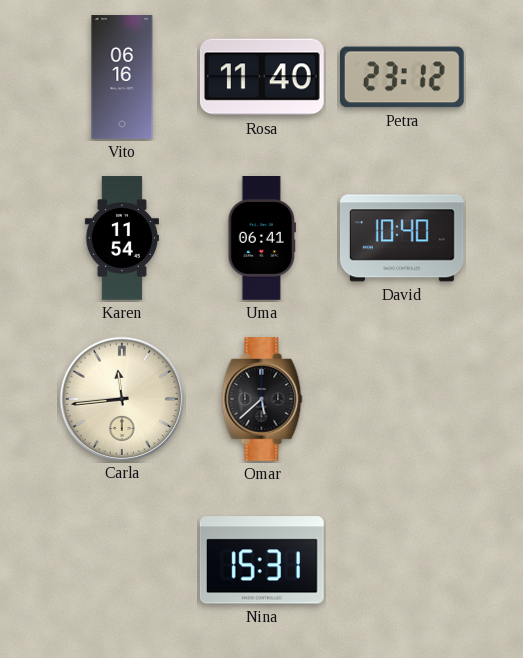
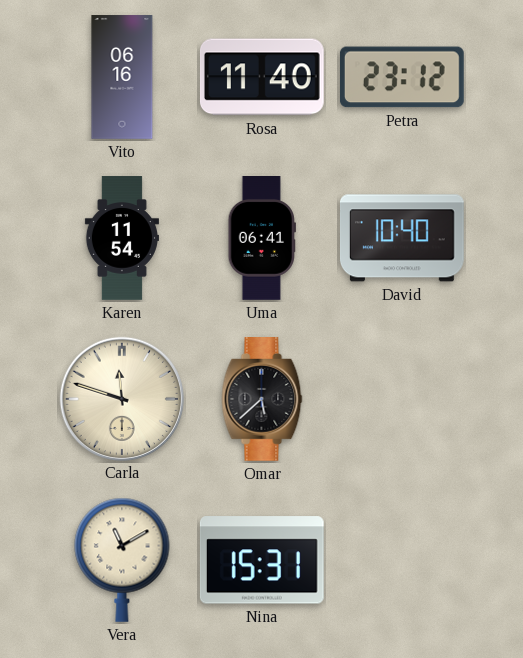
Carla: 11:44 -> 11:48
Vera: none -> 11:10
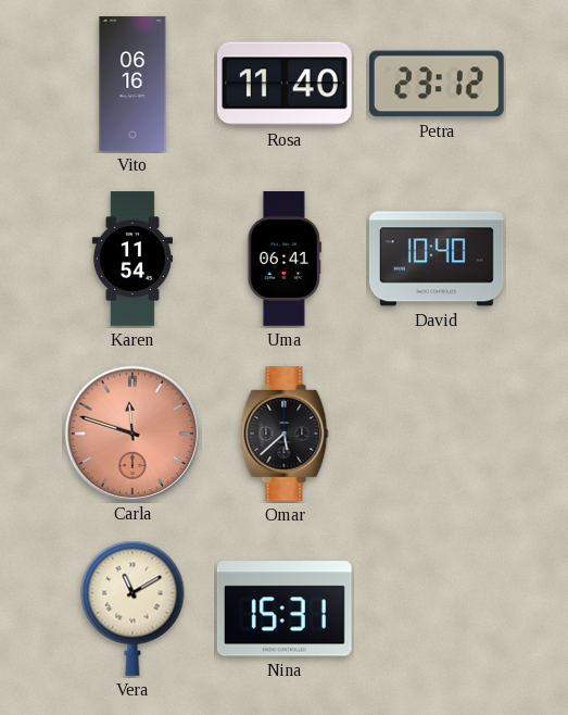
Carla dial: cream -> salmon
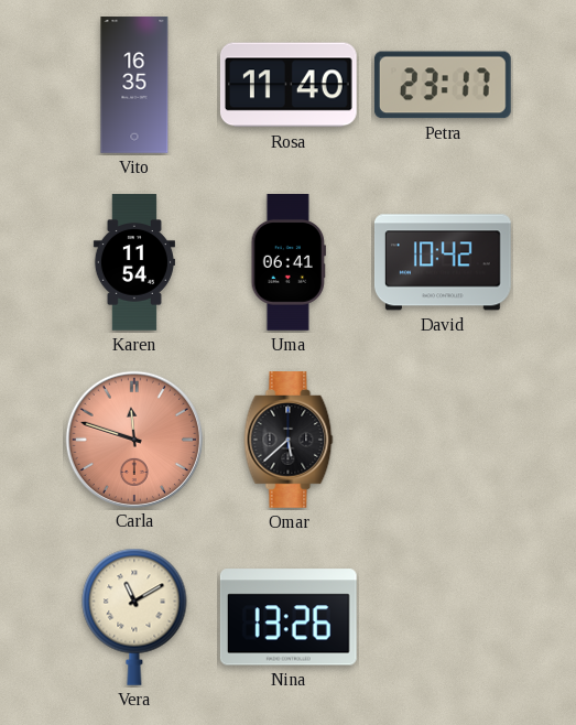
Vito: 06:16 -> 16:35
Petra: 23:12 -> 23:17
David: 10:40 -> 10:42
Nina: 15:31 -> 13:26
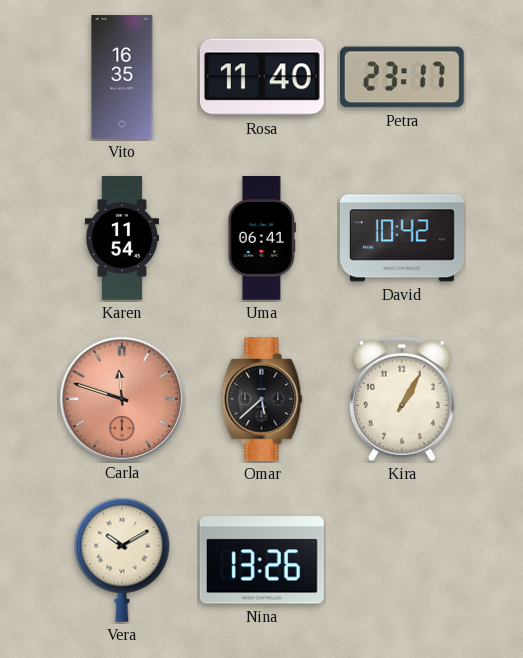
Kira: none -> 1:05
Vera: 11:10 -> 10:10
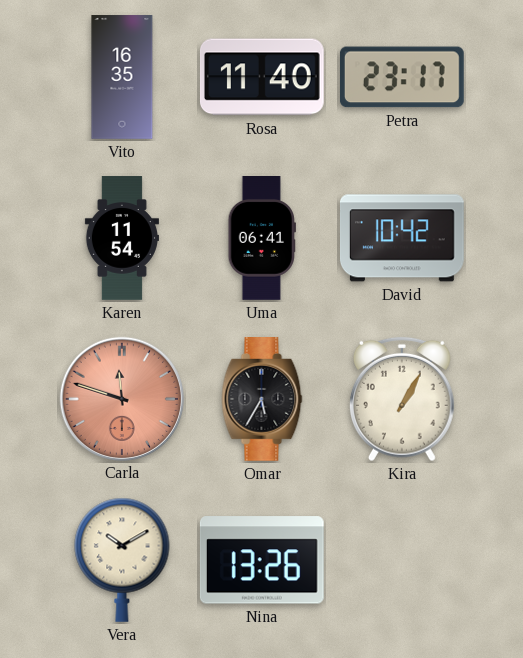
Omar: 5:38 -> 5:35
